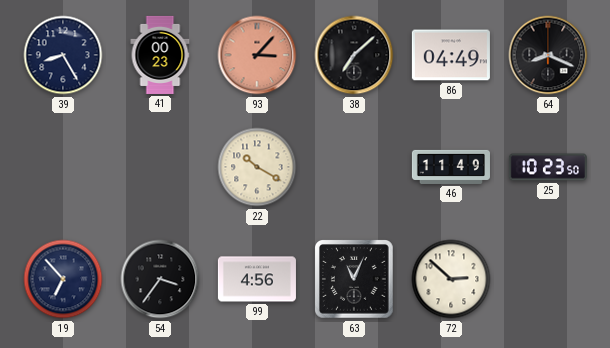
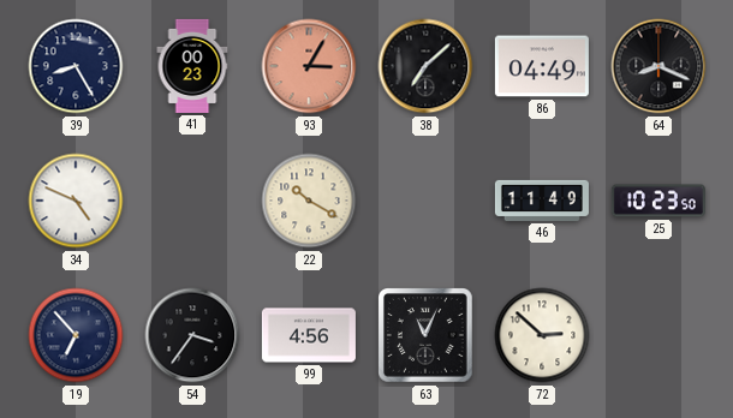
93: 3:07 -> 3:05
34: none -> 4:49
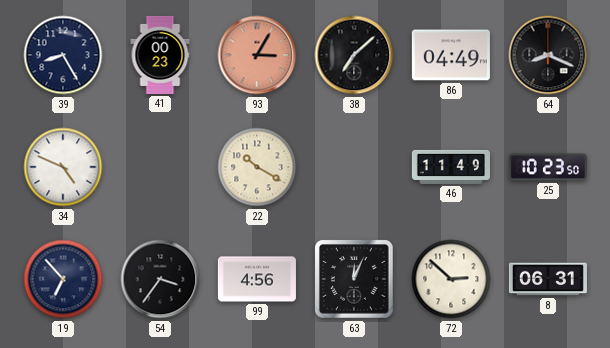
63: 11:04 -> 12:04
8: none -> 06:31
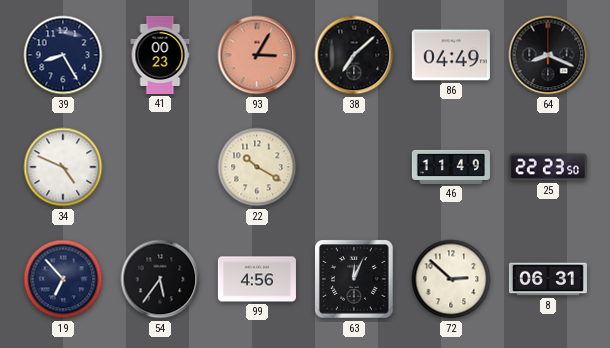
25: 10:23 -> 22:23
54: 3:36 -> 5:36
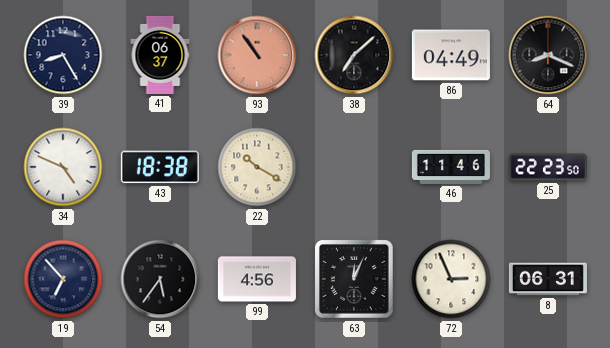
41: 00:23 -> 06:37
93: 3:05 -> 10:54
43: none -> 18:38
46: 11:49 -> 11:46
72: 2:52 -> 2:56
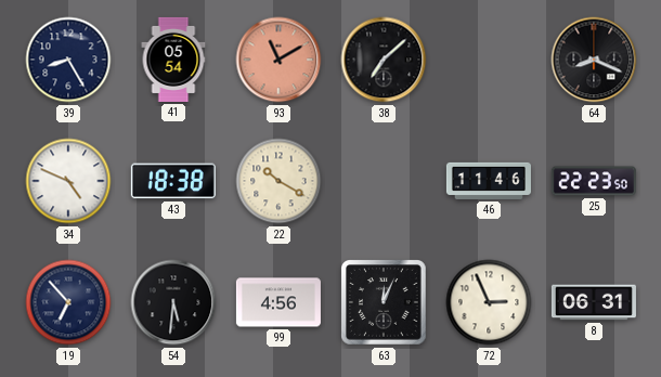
41: 06:37 -> 05:54
93: 10:54 -> 11:10
86: 04:49 -> none
54: 5:36 -> 5:31
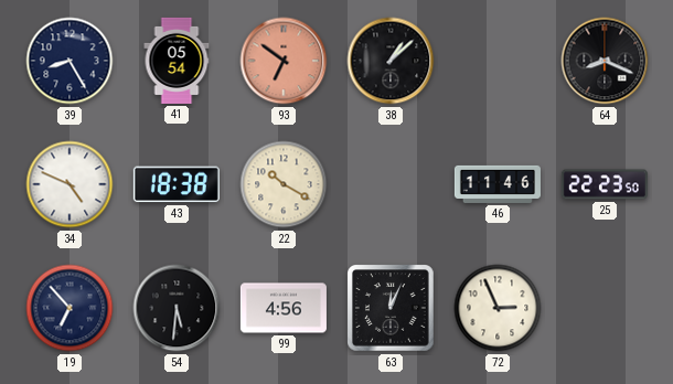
93: 11:10 -> 6:51
38: 7:08 -> 1:08
8: 06:31 -> none
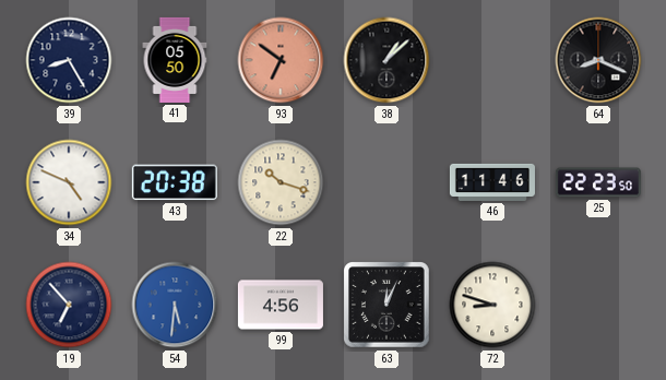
41: 05:54 -> 05:50
43: 18:38 -> 20:38
22: 10:20 -> 10:18
54 dial: black -> blue
72: 2:56 -> 8:48
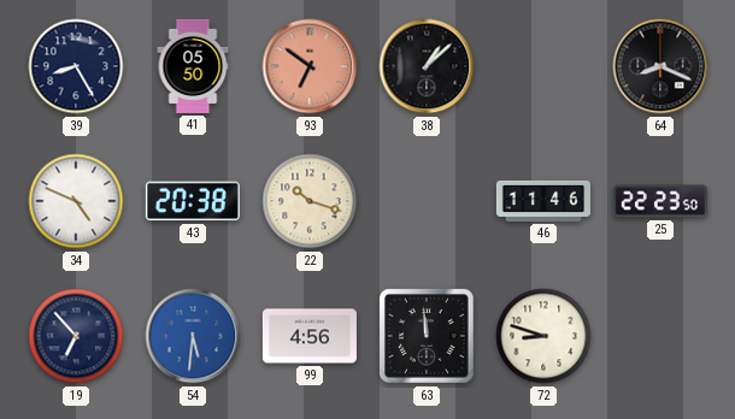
63: 12:04 -> 11:59
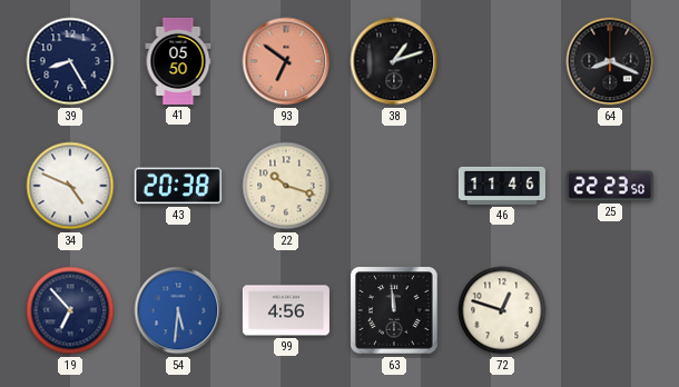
38: 1:08 -> 1:12
72: 8:48 -> 12:48
